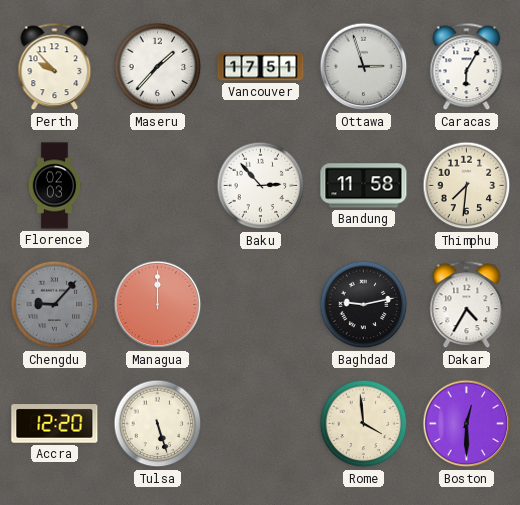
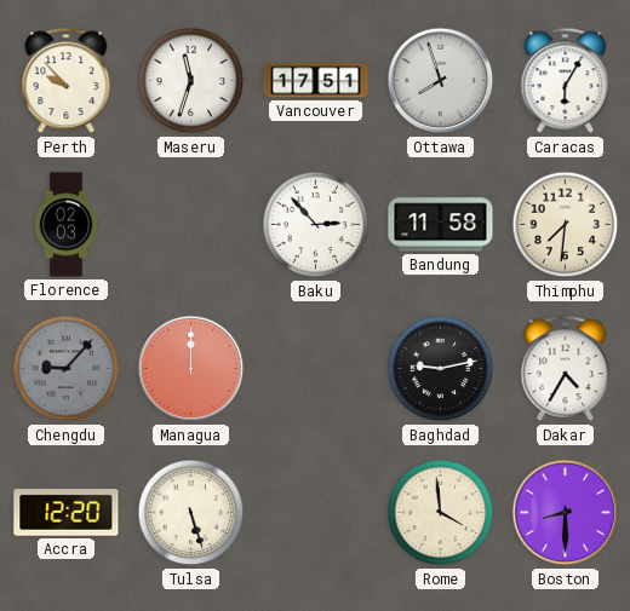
Maseru: 1:37 -> 11:33
Ottawa: 2:57 -> 7:57
Boston: 12:30 -> 8:30
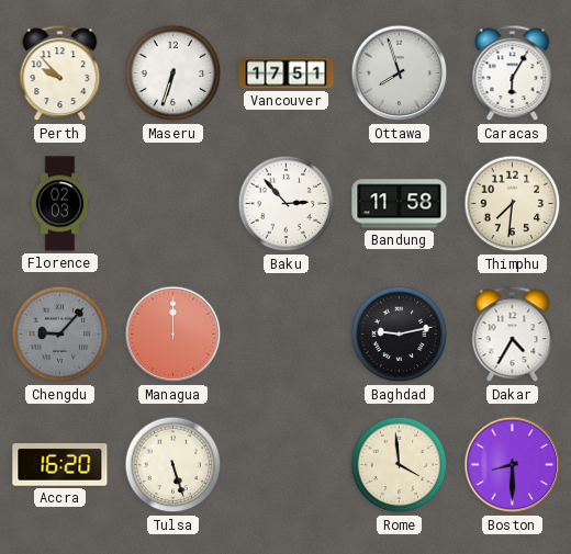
Maseru: 11:33 -> 6:33
Accra: 12:20 -> 16:20
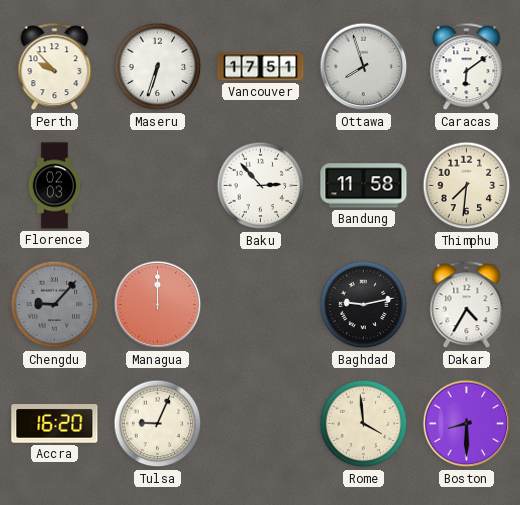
Caracas: 6:05 -> 6:09
Tulsa: 5:27 -> 9:04
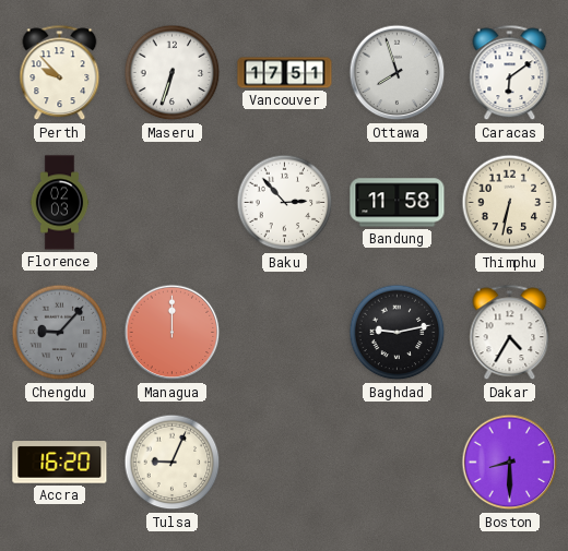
Thimphu: 7:31 -> 6:32
Rome: 3:59 -> none
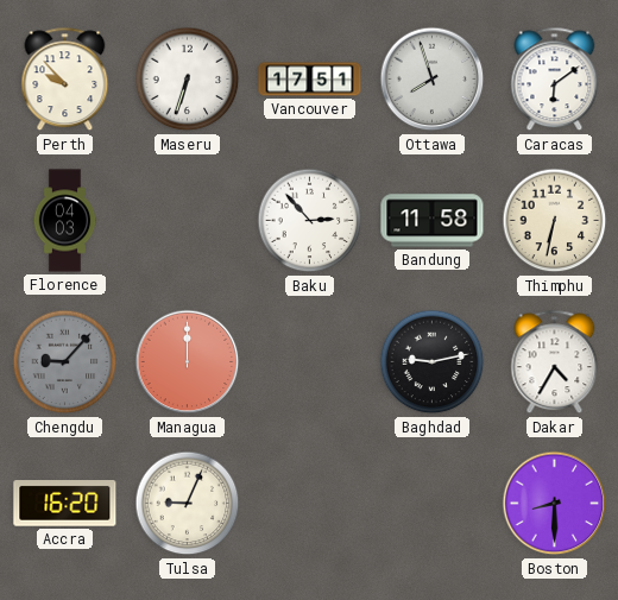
Florence: 02:03 -> 04:03
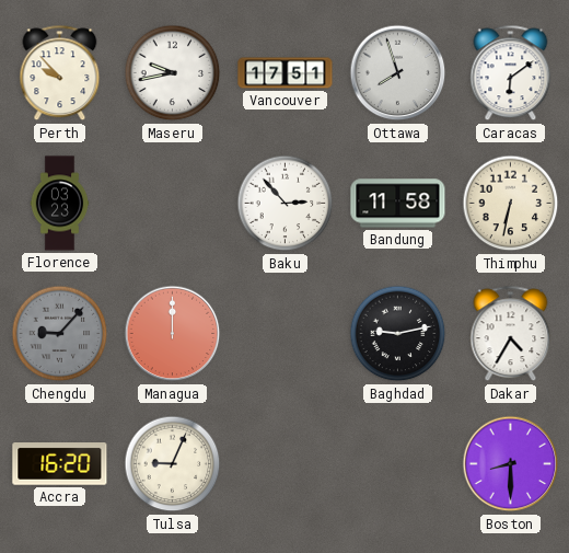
Maseru: 6:33 -> 9:43
Florence: 04:03 -> 03:23
